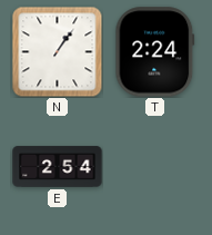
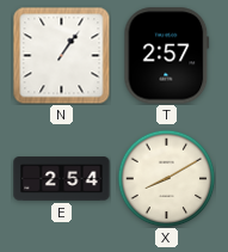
T: 2:24 -> 2:57
X: none -> 8:10
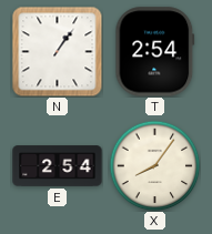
T: 2:57 -> 2:54
X: 8:10 -> 8:06
